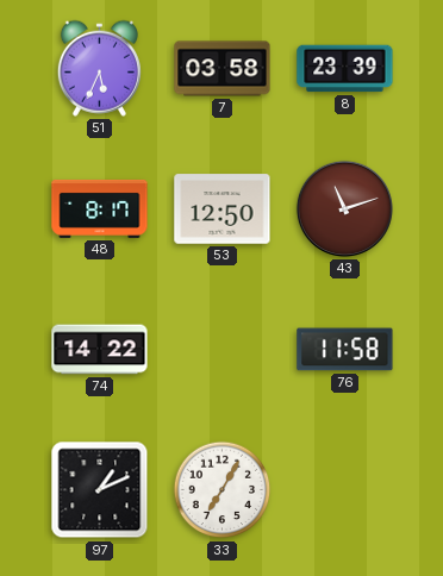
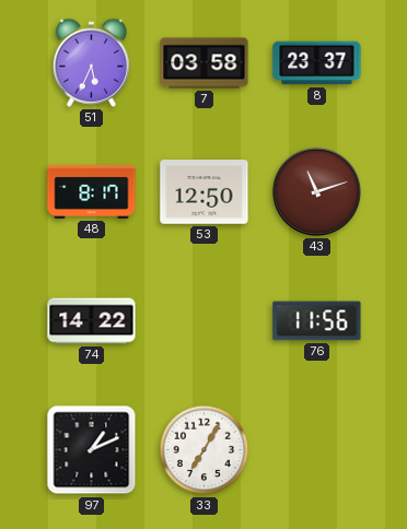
8: 23:39 -> 23:37
76: 11:58 -> 11:56
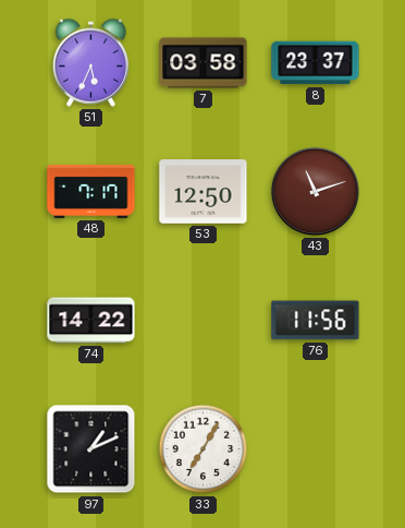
48: 8:17 -> 7:17
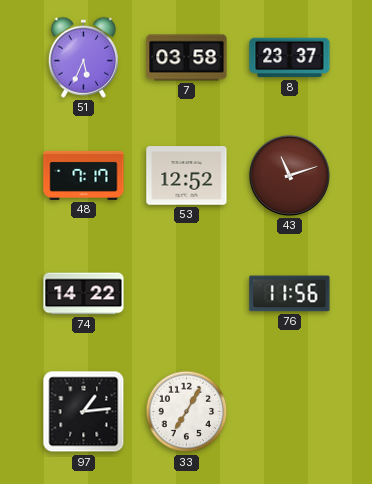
53: 12:50 -> 12:52
97: 1:11 -> 1:14
